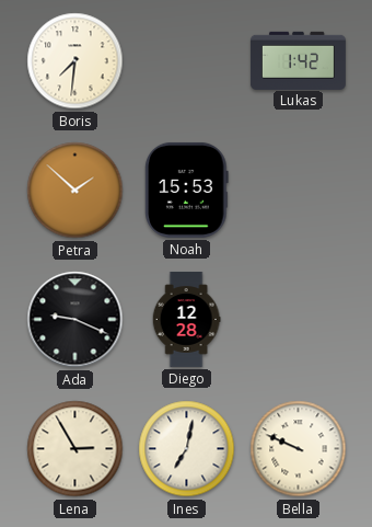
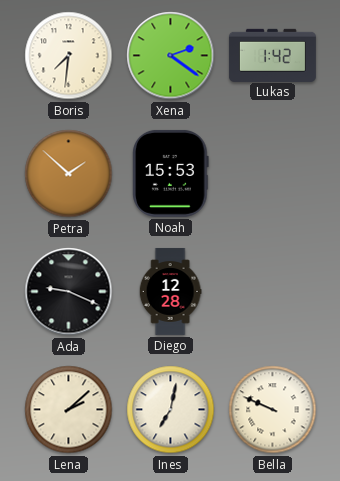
Xena: none -> 2:21
Lena: 2:55 -> 2:08
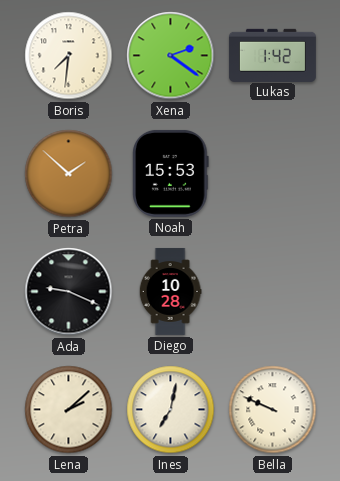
Diego: 12:28 -> 10:28
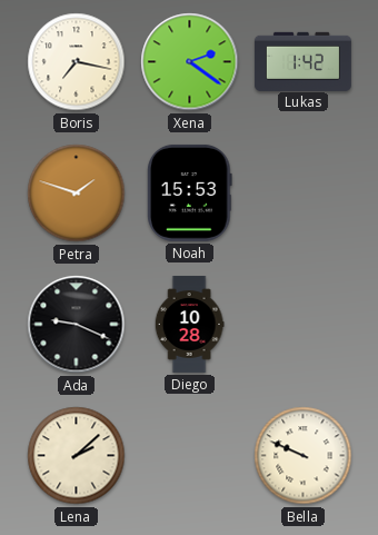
Boris: 7:31 -> 7:17
Petra: 1:52 -> 1:48
Ines: 7:02 -> none
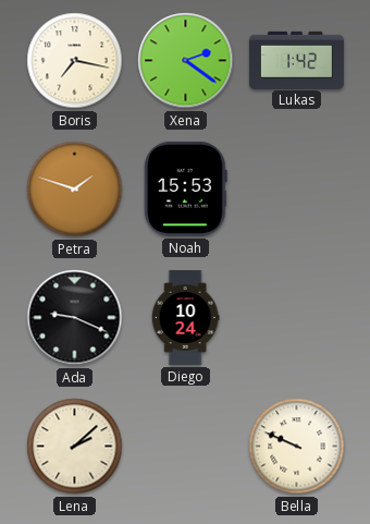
Diego: 10:28 -> 10:24
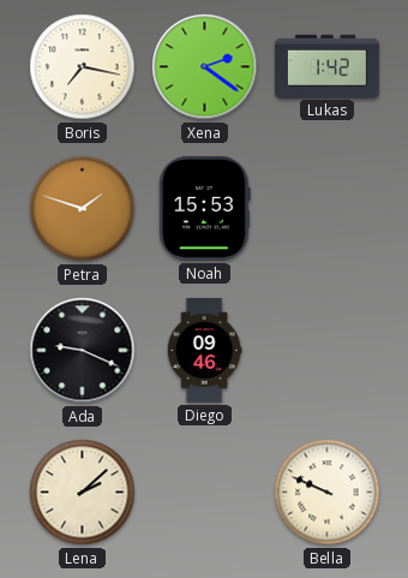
Diego: 10:24 -> 09:46
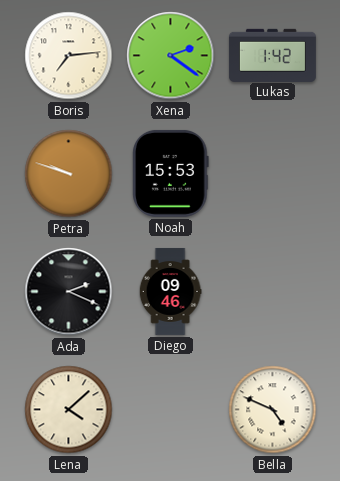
Boris: 7:17 -> 7:14
Petra: 1:48 -> 9:48
Ada: 9:19 -> 2:19
Lena: 2:08 -> 4:08
Bella: 9:49 -> 4:49
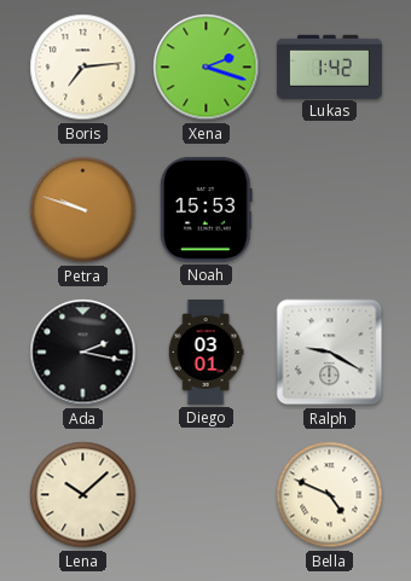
Xena: 2:21 -> 2:18
Ada: 2:19 -> 2:17
Diego: 09:46 -> 03:01
Ralph: none -> 9:20
Lena: 4:08 -> 10:08
